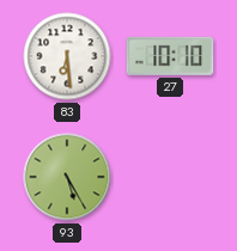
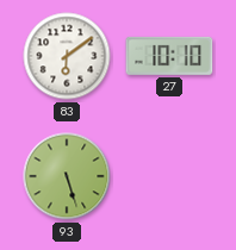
83: 6:29 -> 6:09
93: 5:25 -> 5:27
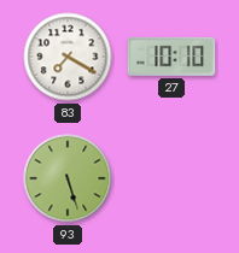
83: 6:09 -> 7:20
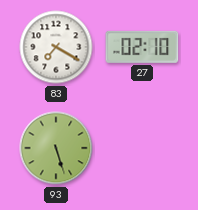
27: 10:10 -> 02:10
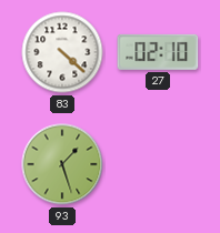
83: 7:20 -> 4:22
93: 5:27 -> 1:27
